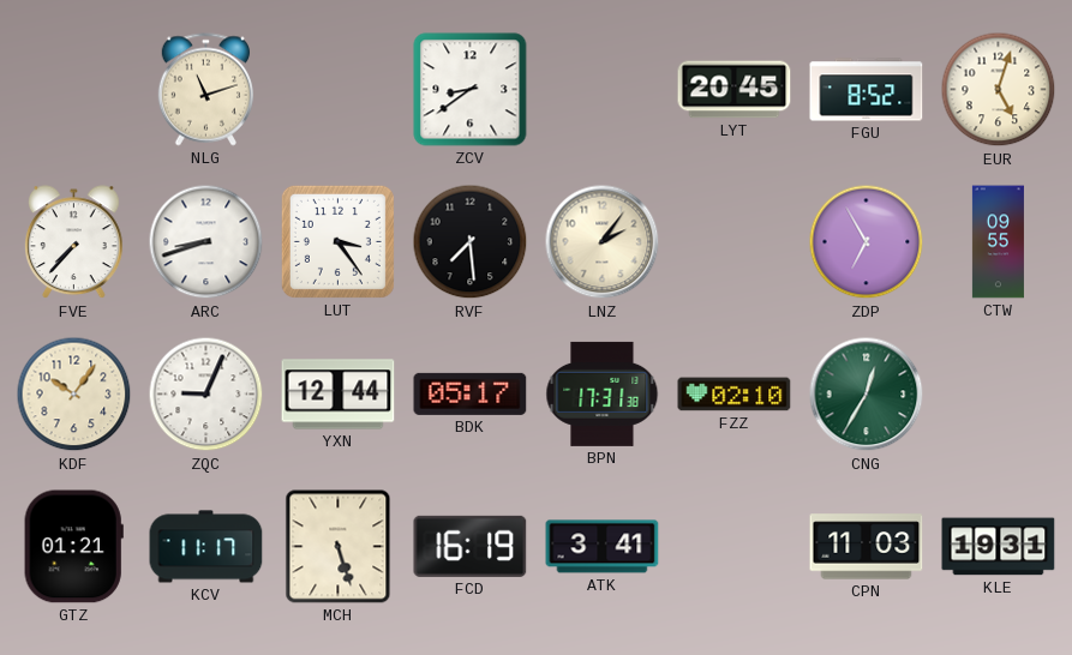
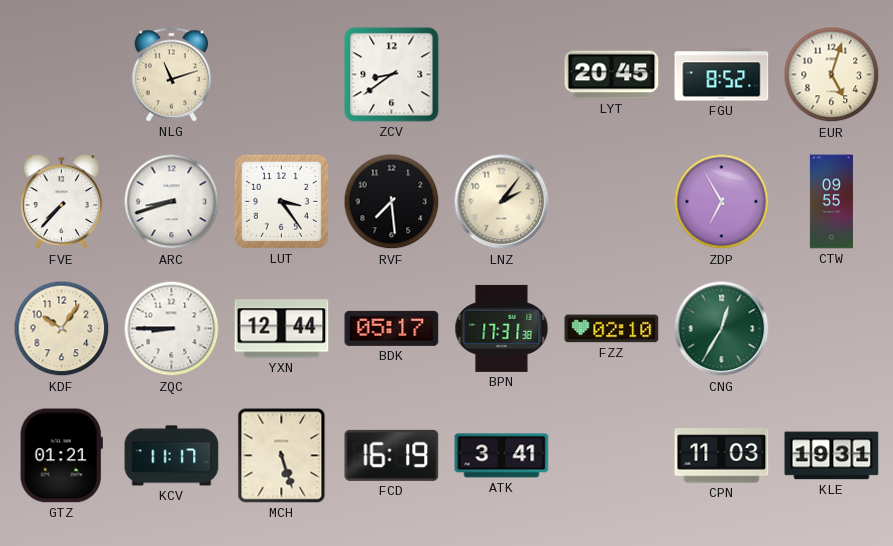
ZQC: 9:04 -> 8:45
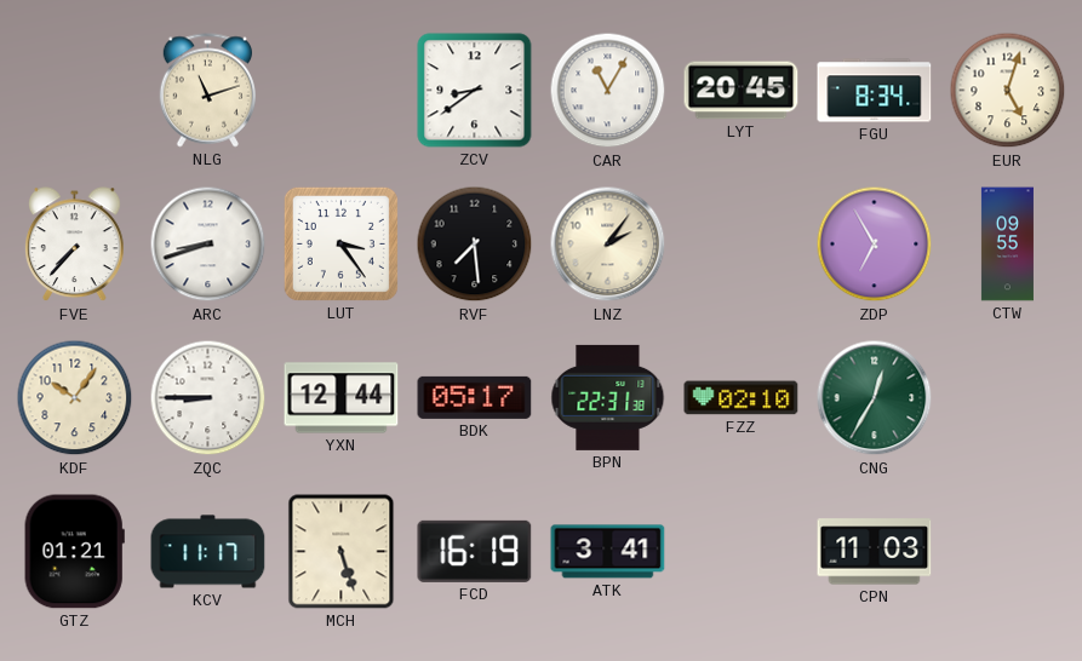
CAR: none -> 11:05
FGU: 8:52 -> 8:34
BPN: 17:31 -> 22:31
KLE: 19:31 -> none
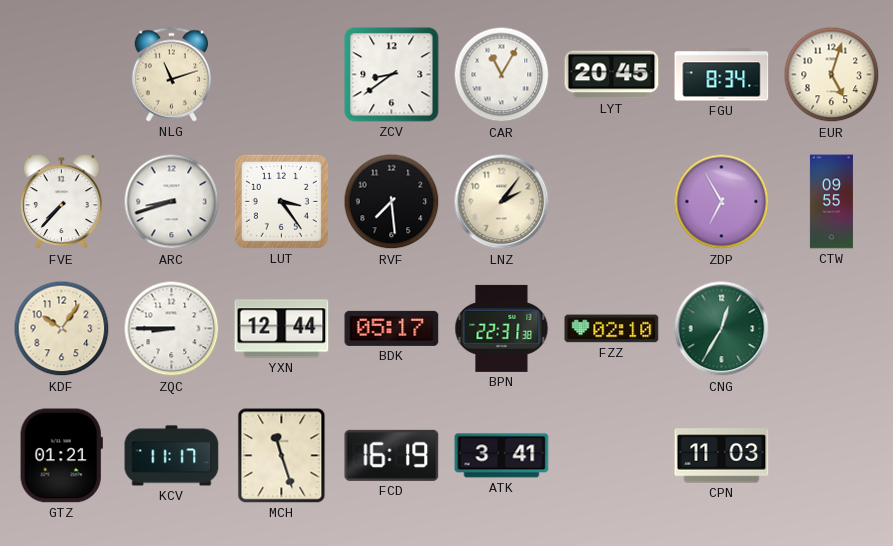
MCH: 5:27 -> 11:27
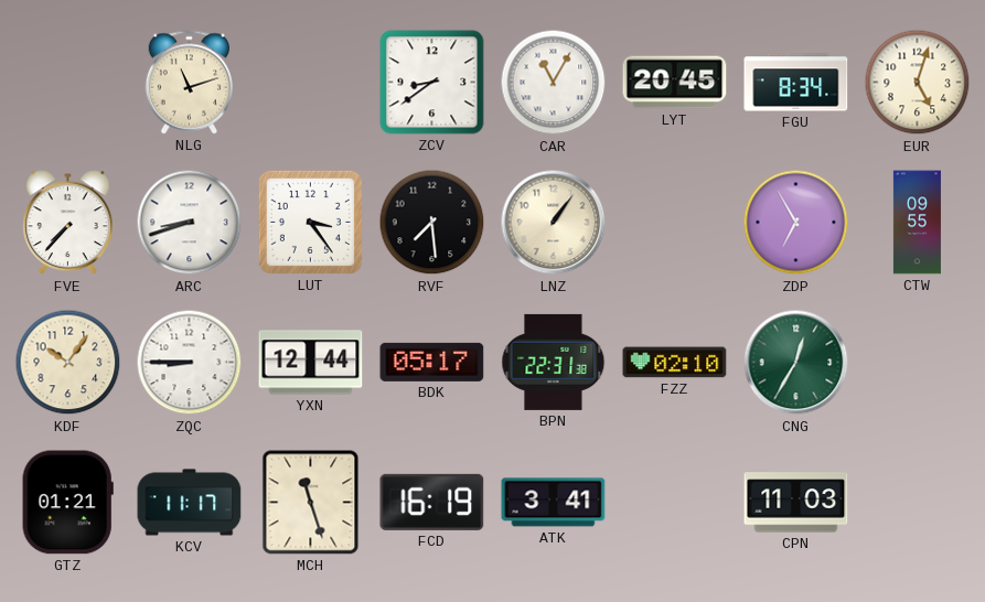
LNZ: 2:06 -> 1:06
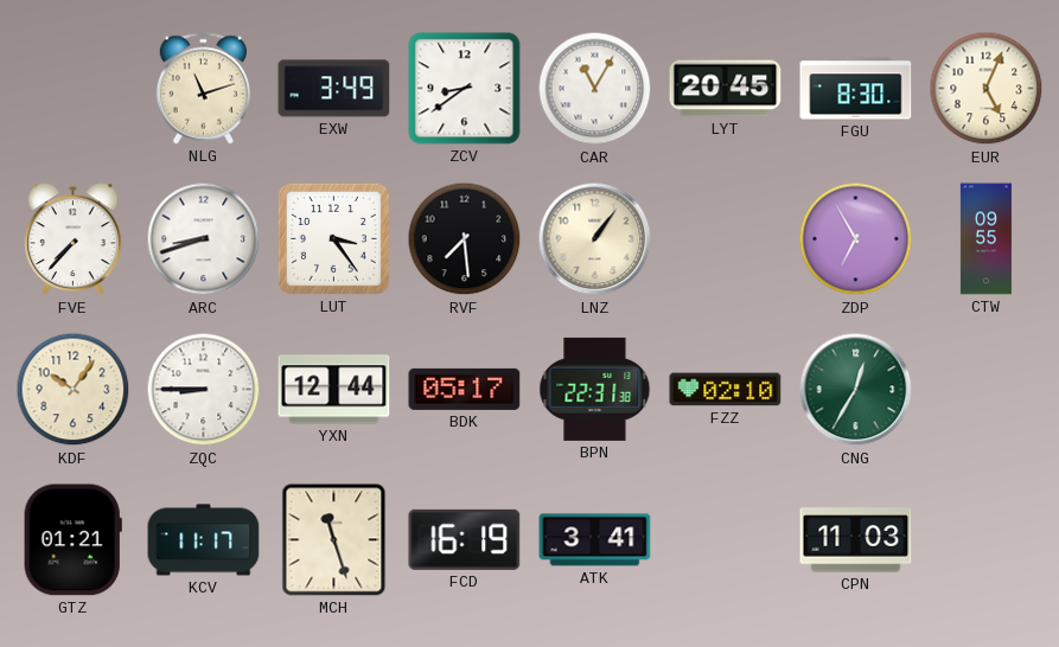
EXW: none -> 3:49
FGU: 8:34 -> 8:30
EUR: 5:03 -> 5:04
